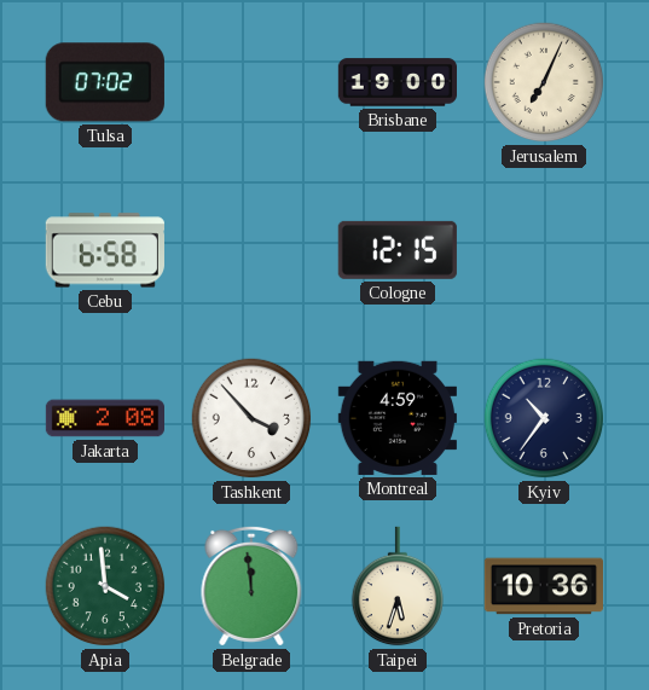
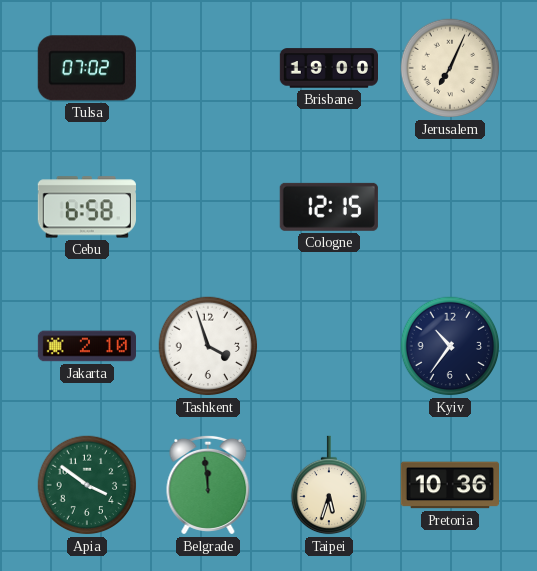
Jakarta: 2:08 -> 2:10
Tashkent: 3:53 -> 3:57
Montreal: 4:59 -> none
Apia: 3:59 -> 3:51
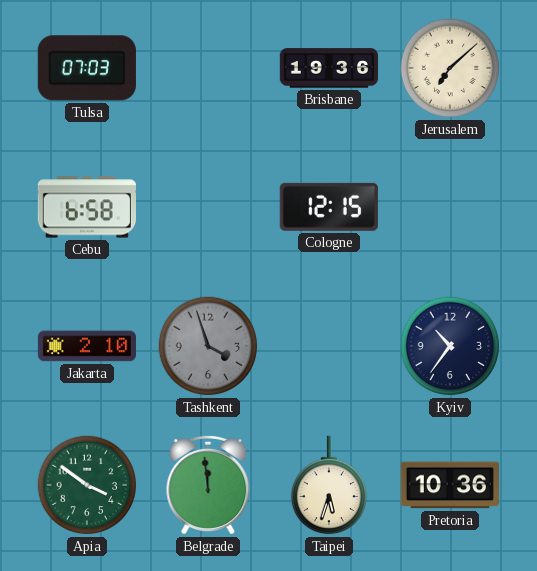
Tulsa: 07:02 -> 07:03
Brisbane: 19:00 -> 19:36
Jerusalem: 7:04 -> 7:08
Tashkent dial: white -> grey
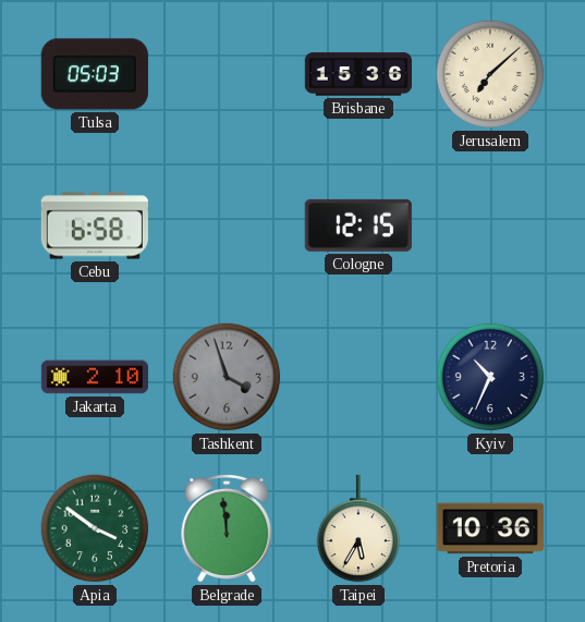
Tulsa: 07:03 -> 05:03
Brisbane: 19:36 -> 15:36
Kyiv: 10:36 -> 10:34
Taipei: 5:33 -> 5:35
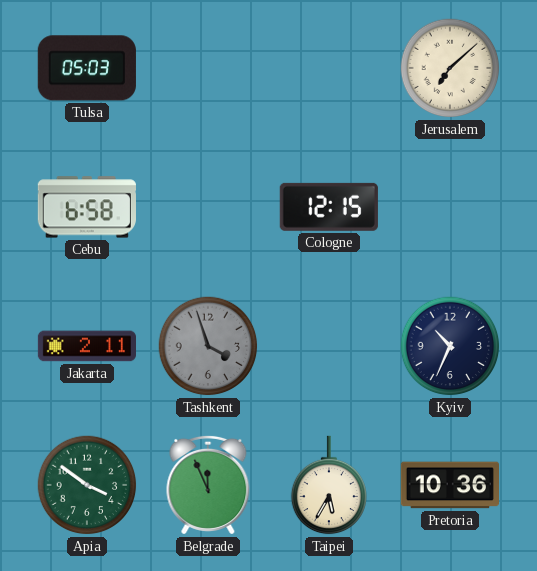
Brisbane: 15:36 -> none
Jakarta: 2:10 -> 2:11
Belgrade: 11:59 -> 11:56
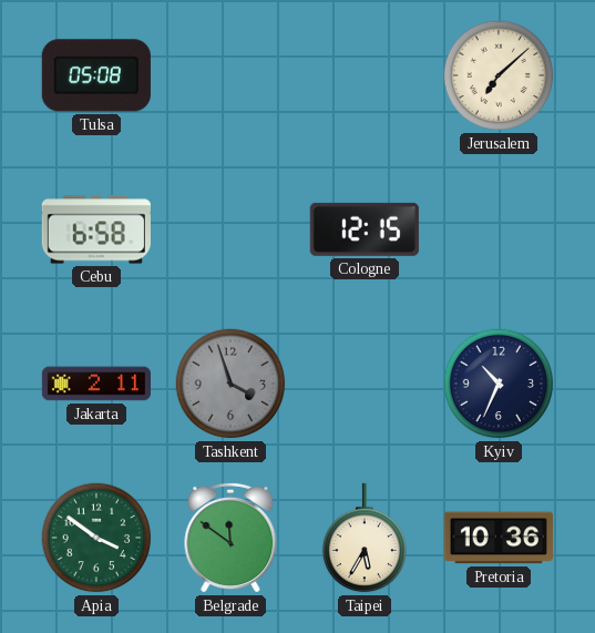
Tulsa: 05:03 -> 05:08
Belgrade: 11:56 -> 11:51
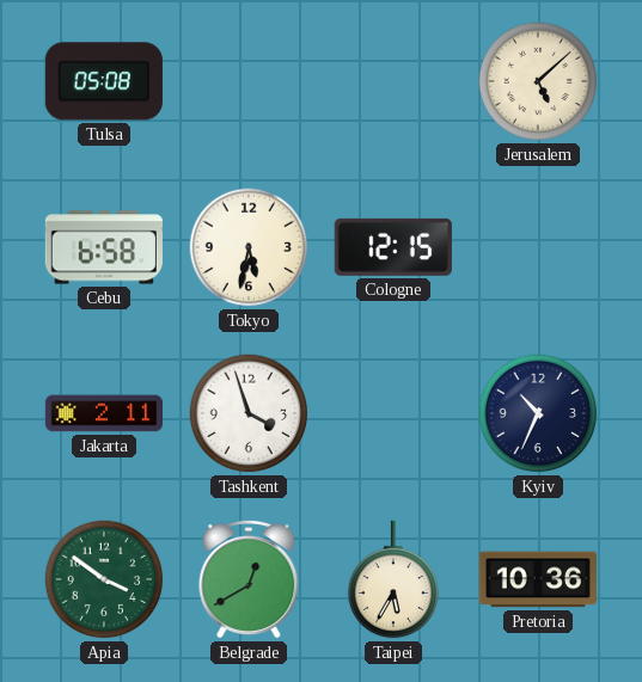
Jerusalem: 7:08 -> 5:08
Tokyo: none -> 5:32
Tashkent dial: grey -> white
Belgrade: 11:51 -> 12:40
